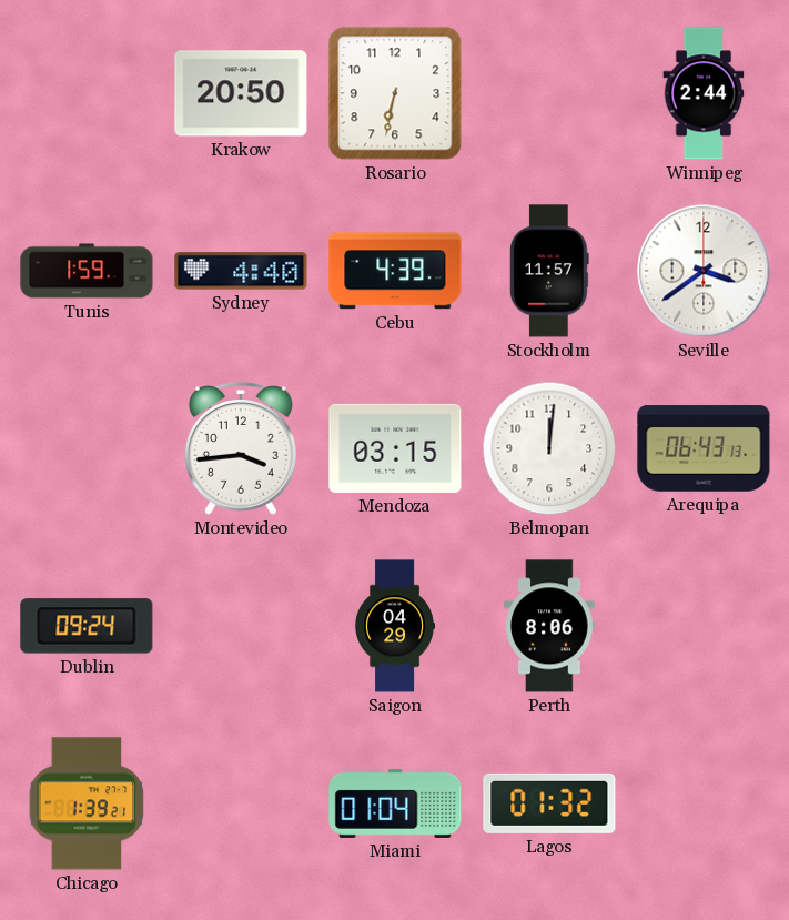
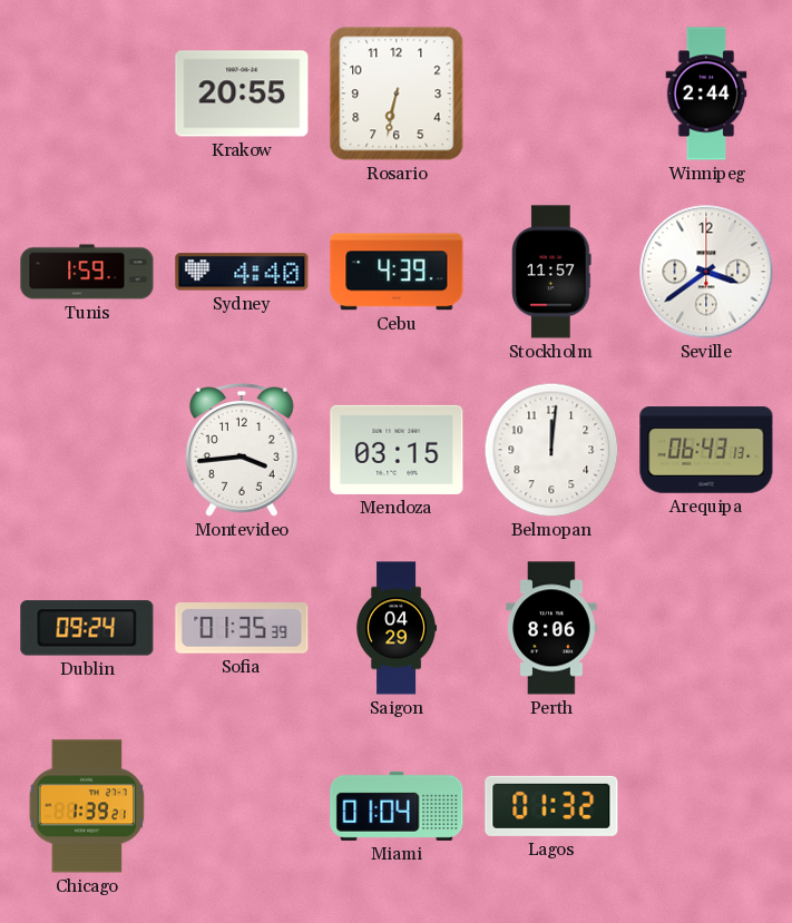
Krakow: 20:50 -> 20:55
Sofia: none -> 01:35
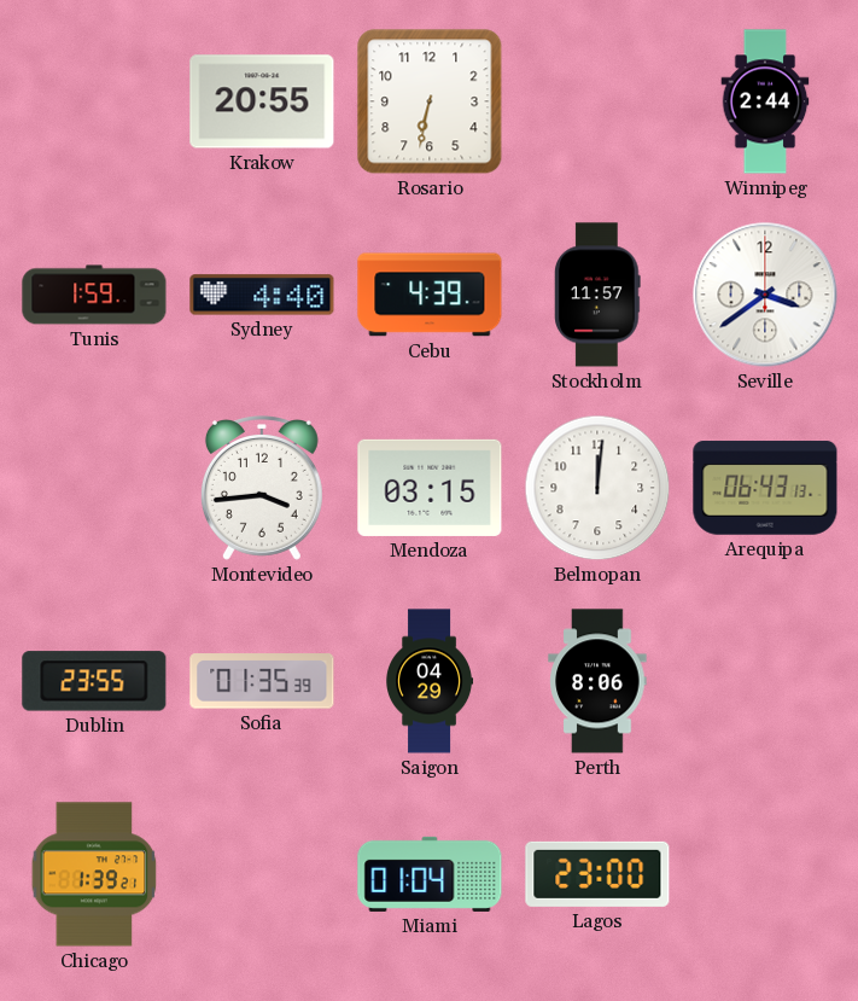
Dublin: 09:24 -> 23:55
Lagos: 01:32 -> 23:00
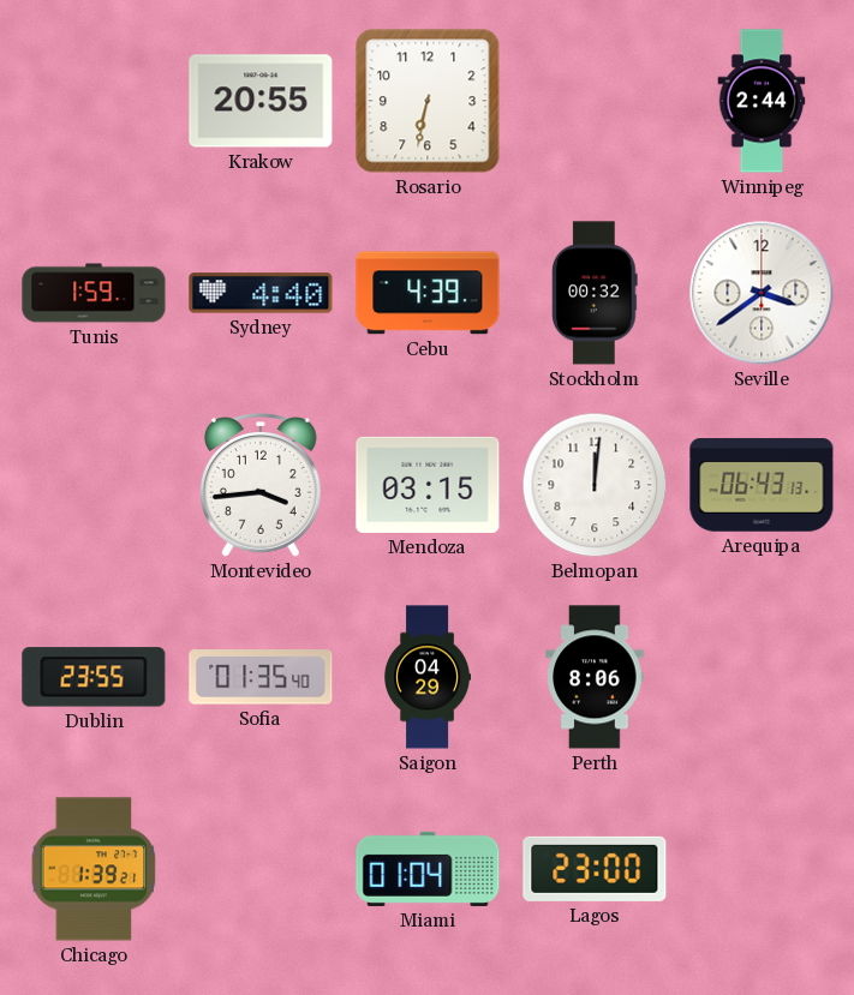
Stockholm: 11:57 -> 00:32
Sofia: 01:35:39 -> 01:35:40
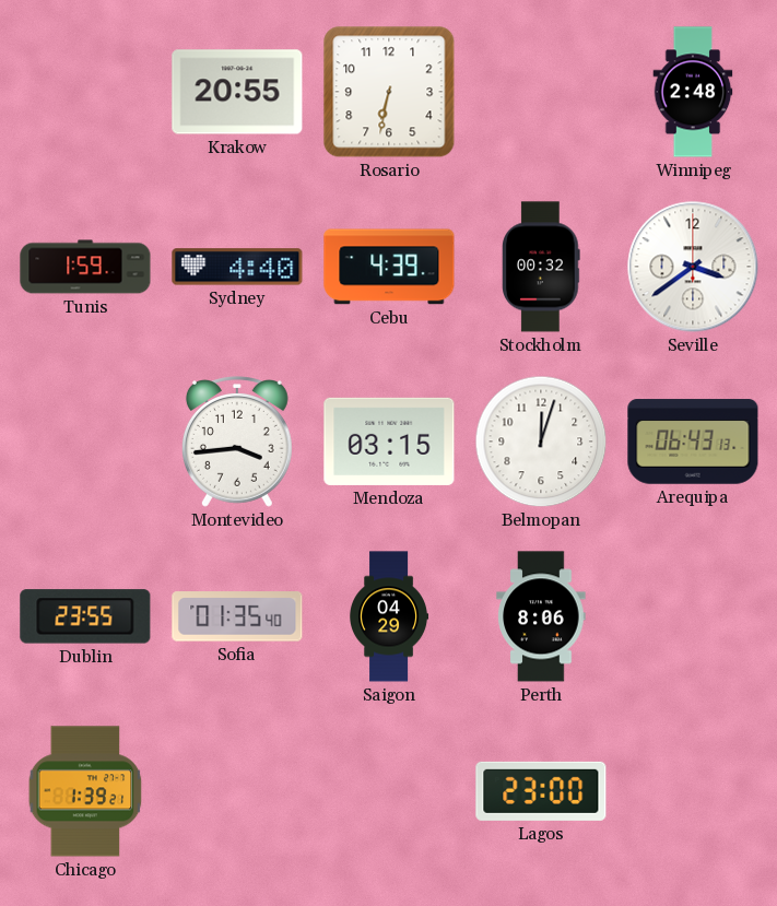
Winnipeg: 2:44 -> 2:48
Belmopan: 12:01 -> 12:03
Miami: 01:04 -> none
